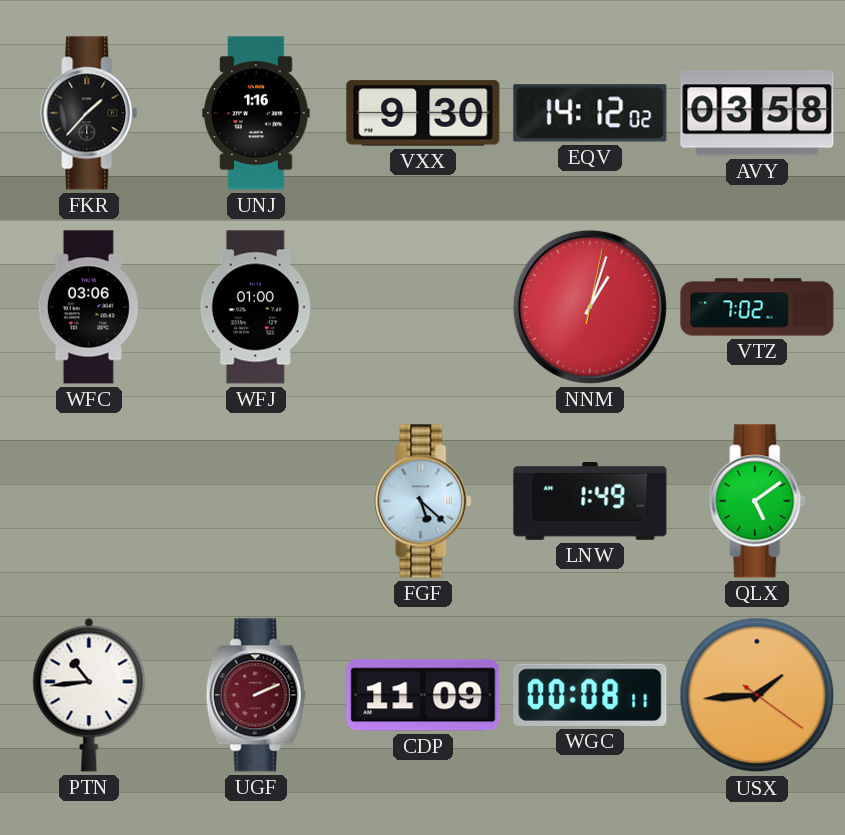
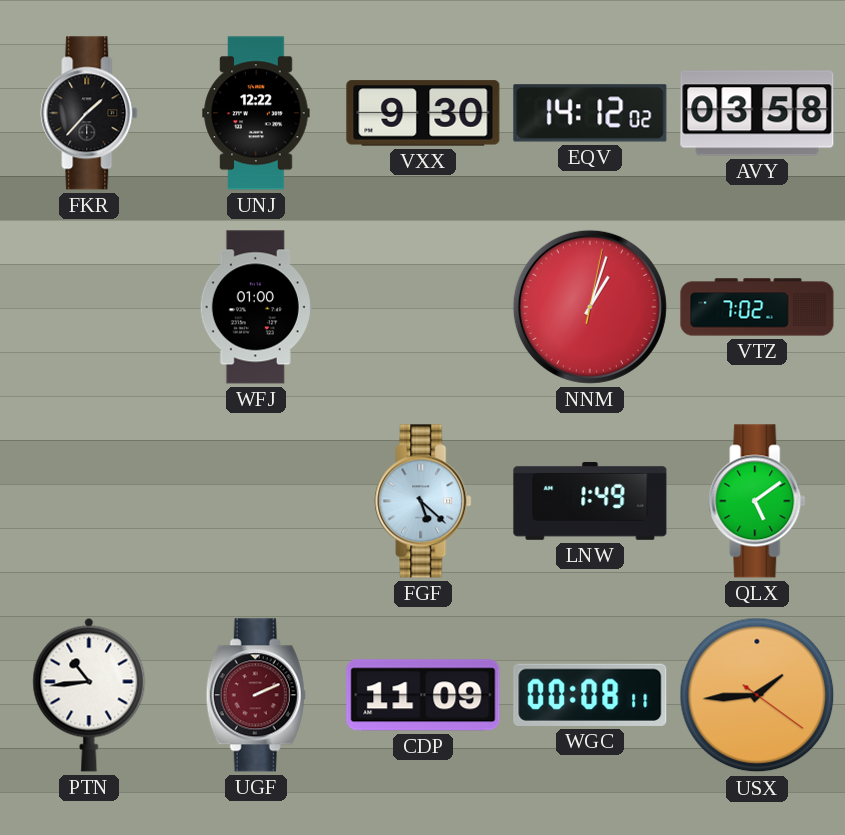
UNJ: 1:16 -> 12:22
WFC: 03:06 -> none
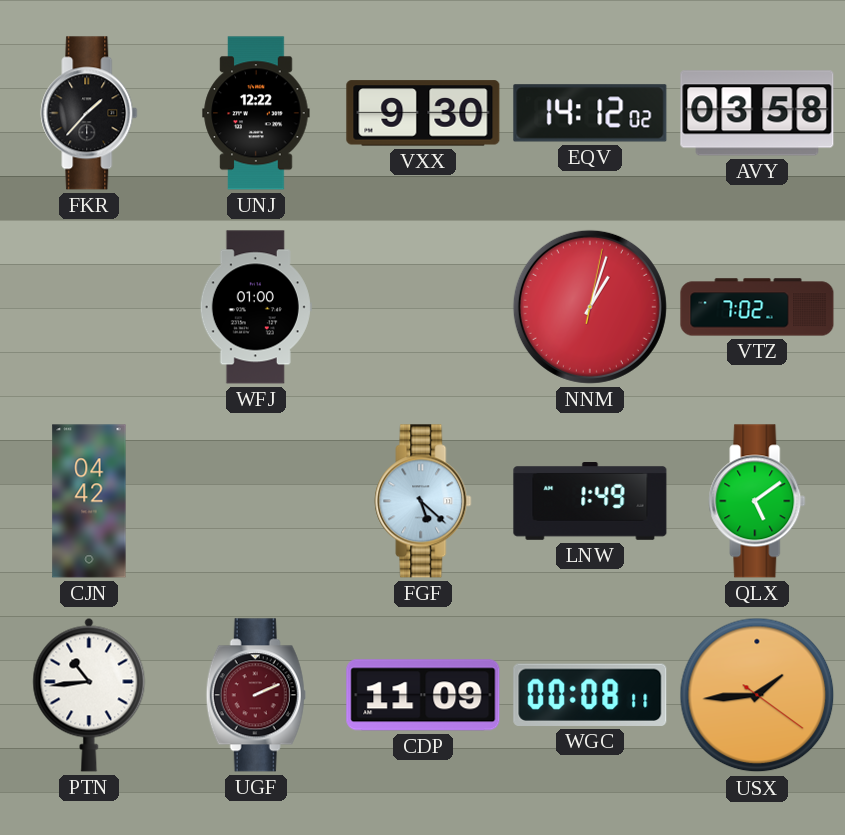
CJN: none -> 04:42
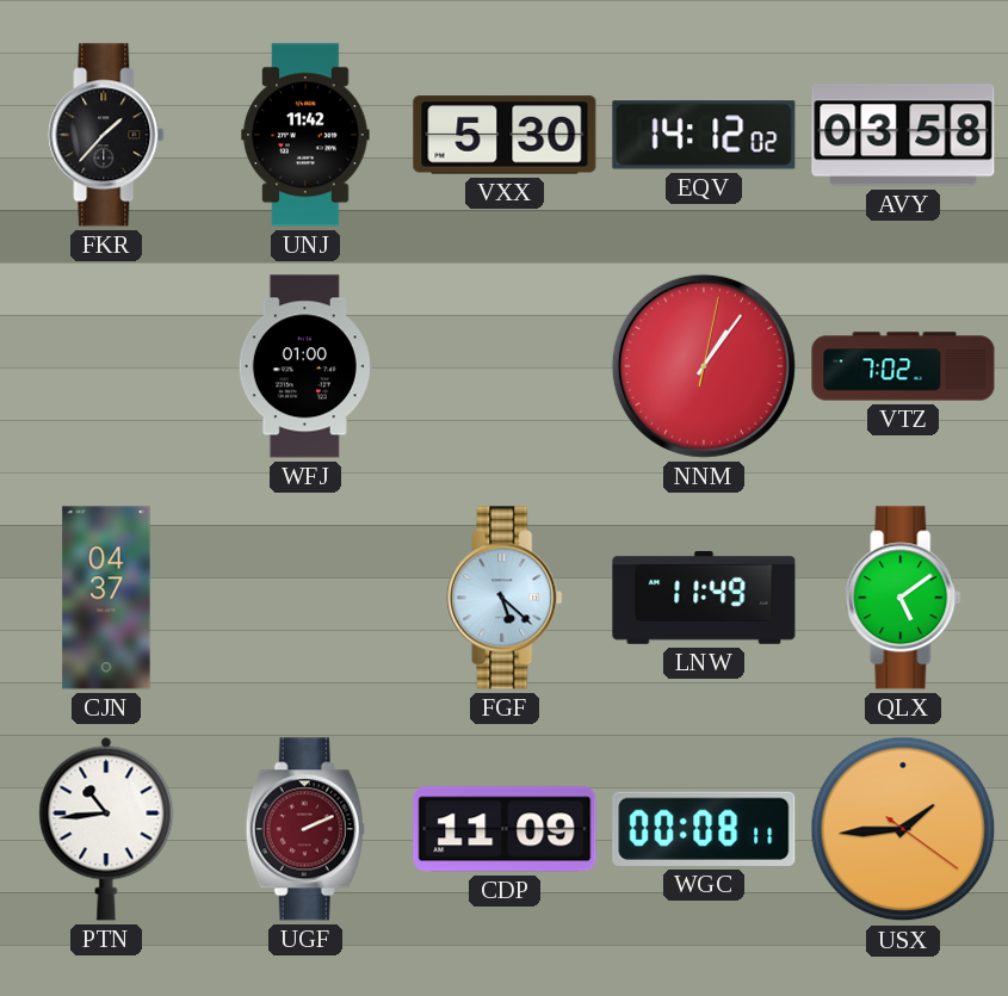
UNJ: 12:22 -> 11:42
VXX: 9:30 -> 5:30
NNM: 1:03 -> 1:06
CJN: 04:42 -> 04:37
LNW: 1:49 -> 11:49
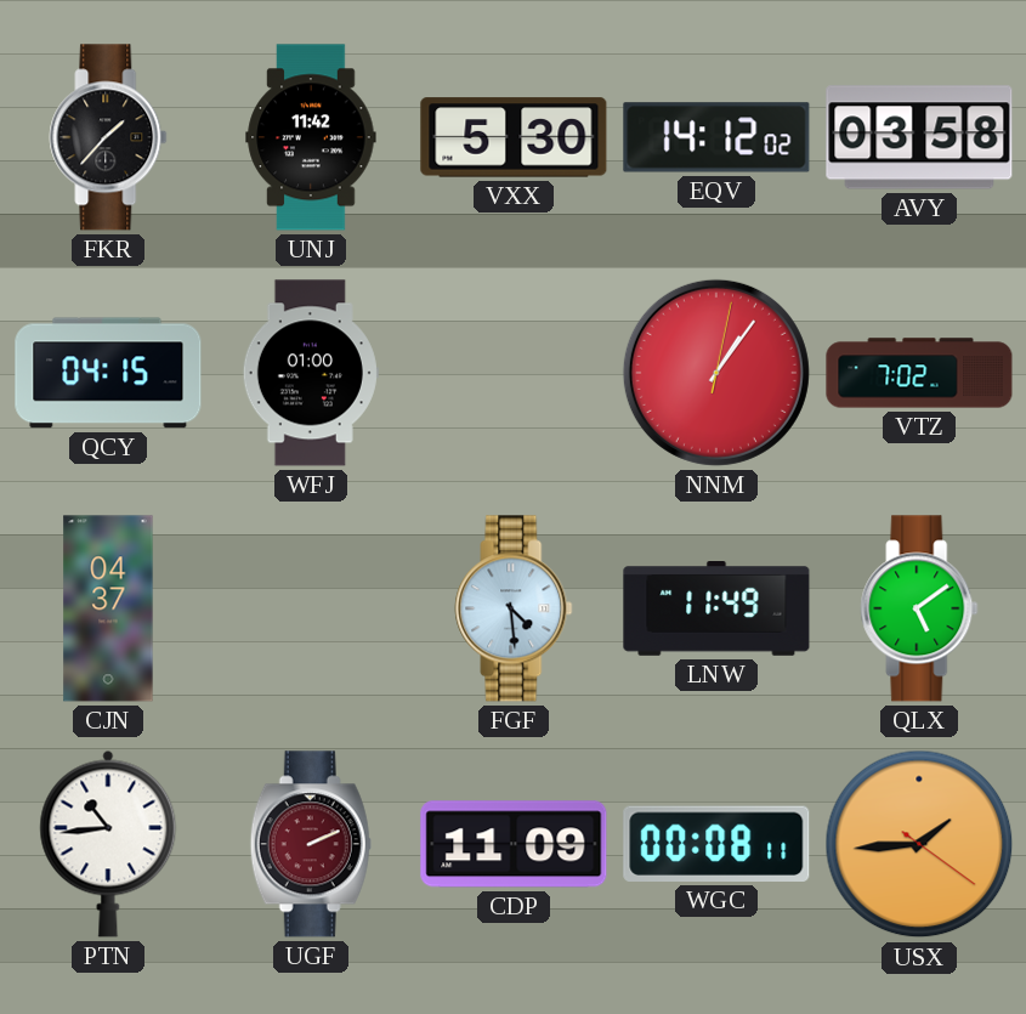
QCY: none -> 04:15
FGF: 5:22 -> 4:29
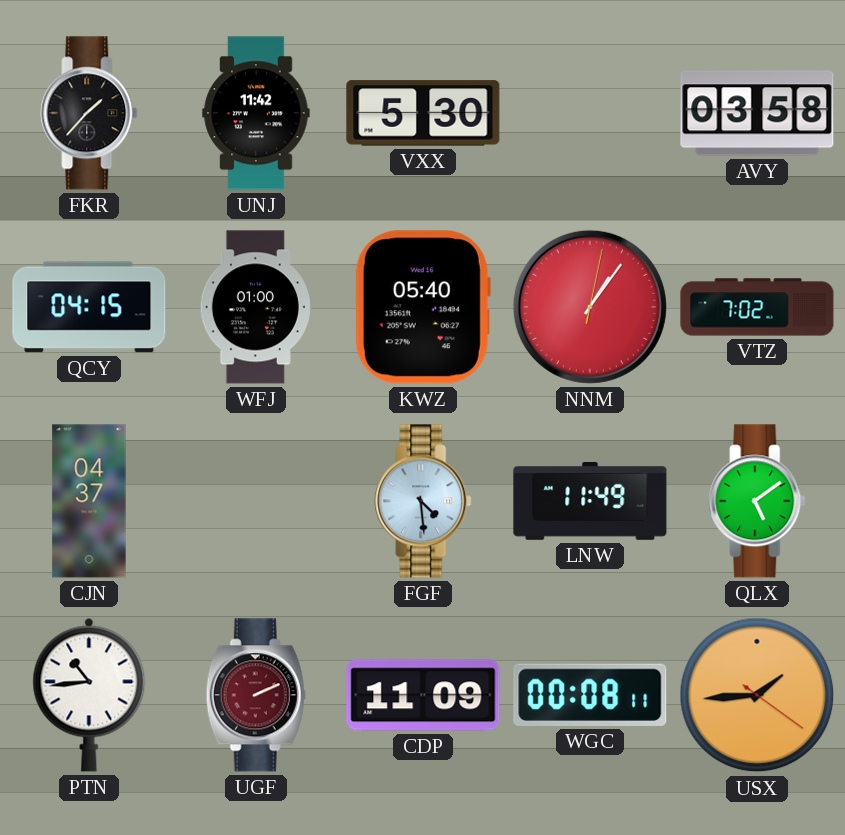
EQV: 14:12 -> none
KWZ: none -> 05:40
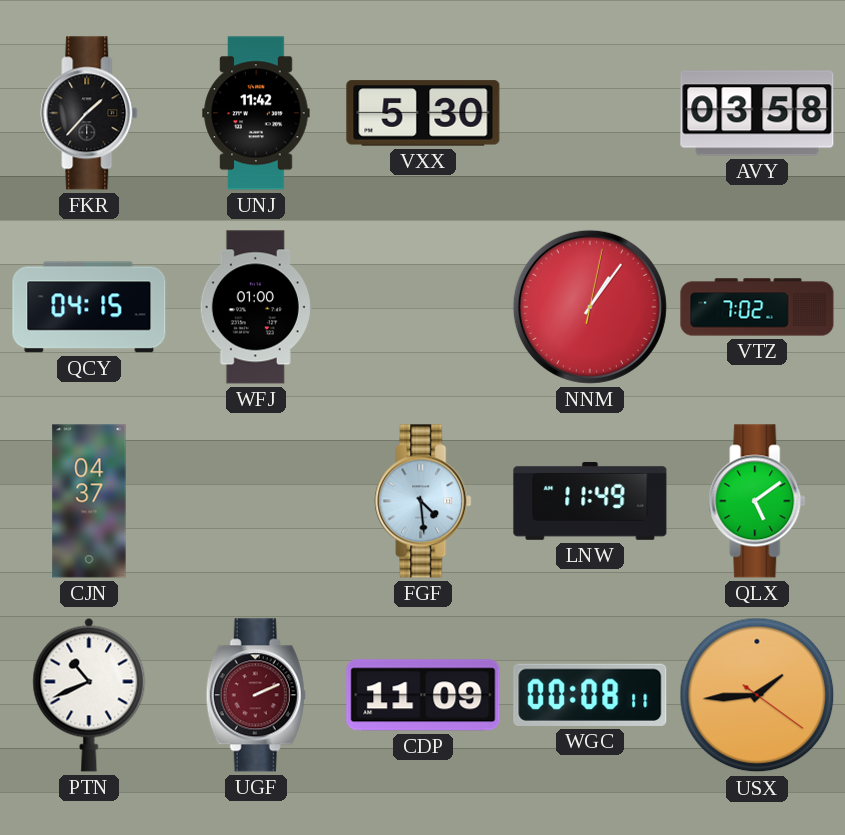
KWZ: 05:40 -> none
PTN: 10:44 -> 10:41
